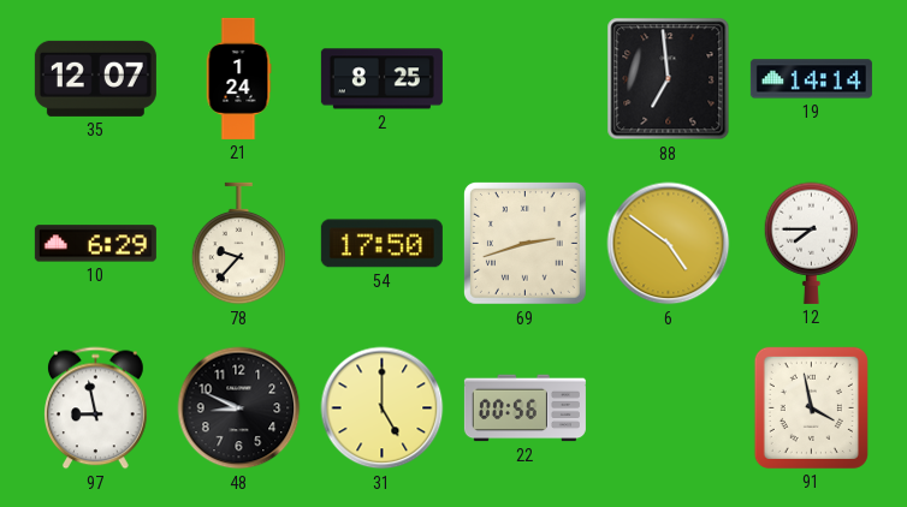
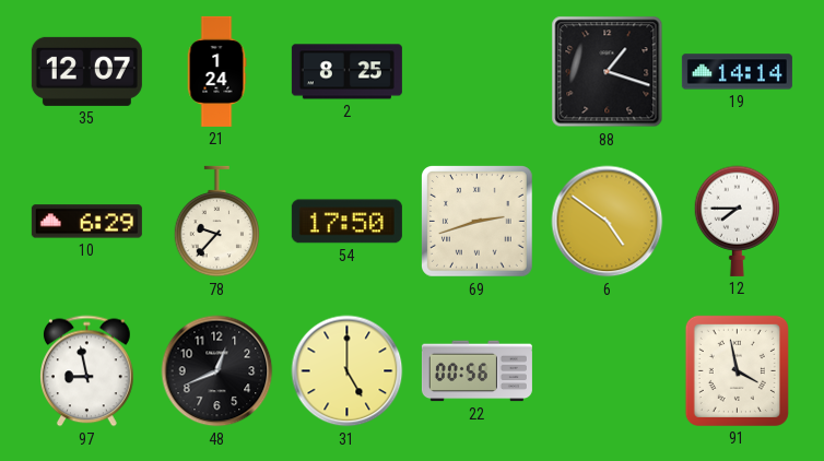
88: 6:59 -> 1:18
48: 8:49 -> 12:41
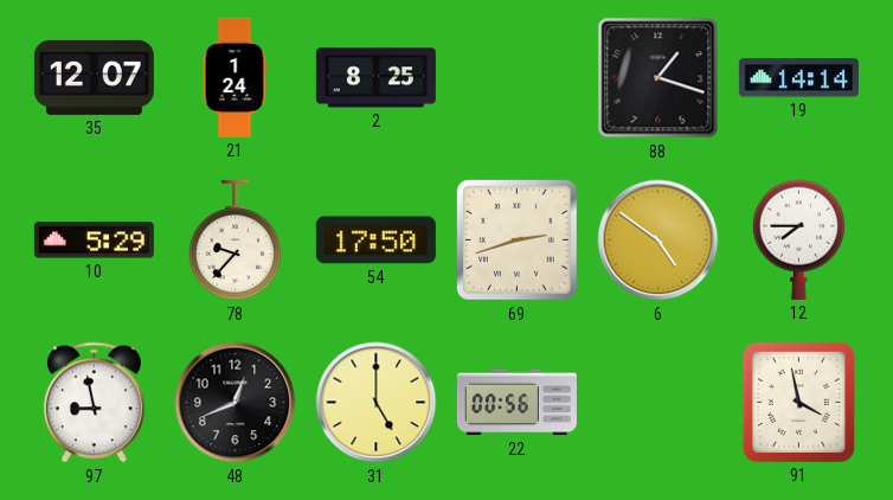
10: 6:29 -> 5:29
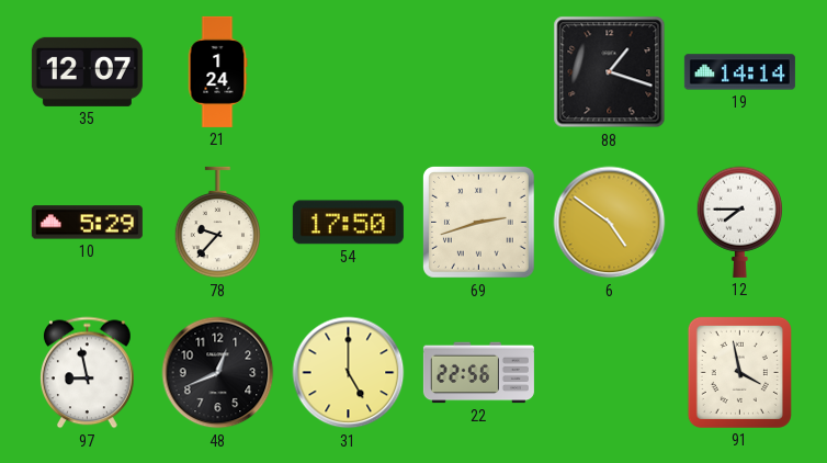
2: 8:25 -> none
22: 00:56 -> 22:56
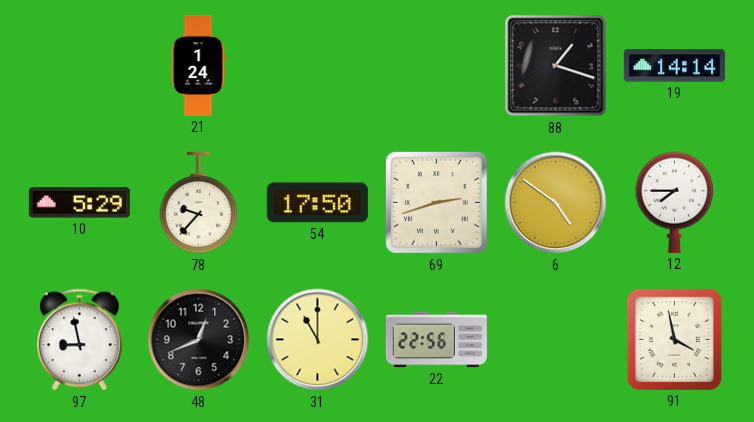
35: 12:07 -> none
31: 5:00 -> 11:00
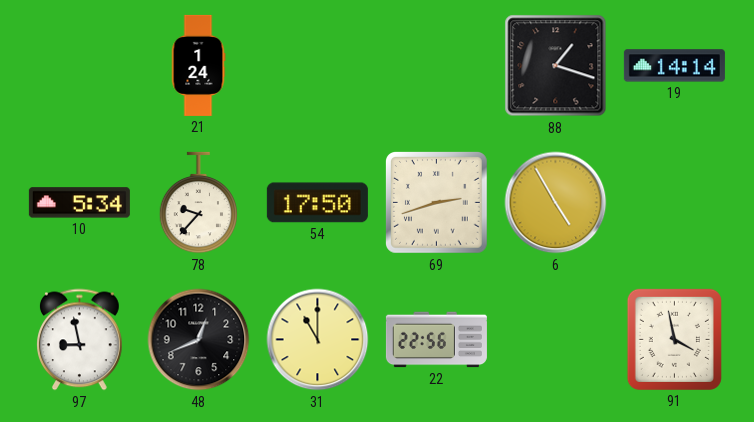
10: 5:29 -> 5:34
6: 4:51 -> 4:55
12: 7:45 -> none
